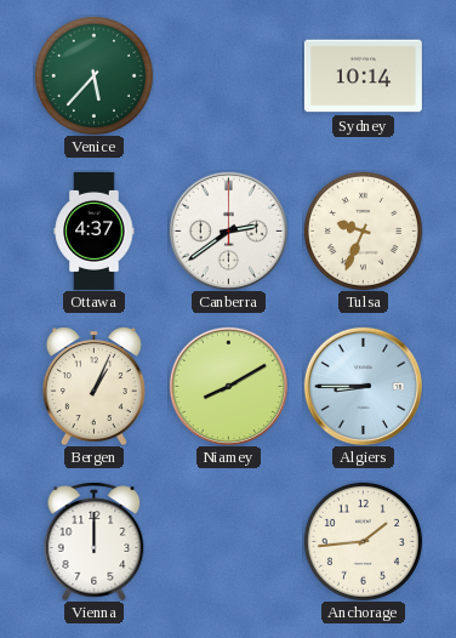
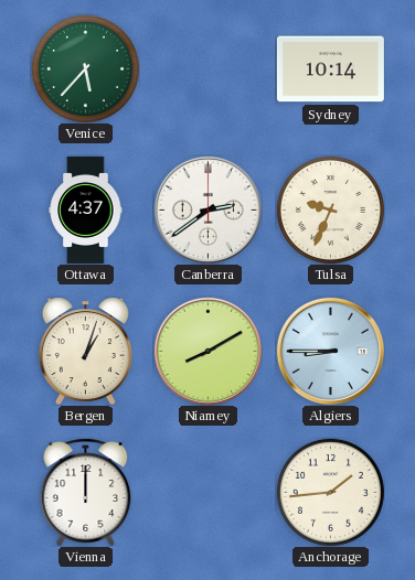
Bergen: 1:04 -> 1:03
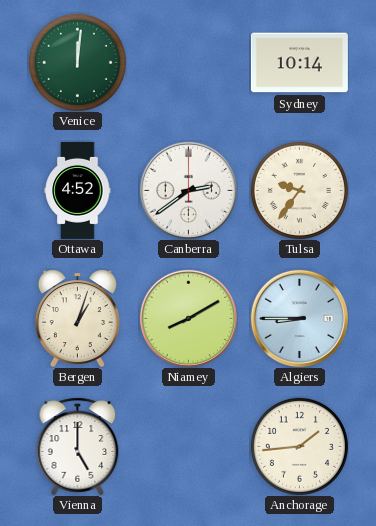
Venice: 5:37 -> 12:01
Ottawa: 4:37 -> 4:52
Tulsa: 9:34 -> 9:36
Vienna: 12:00 -> 5:00
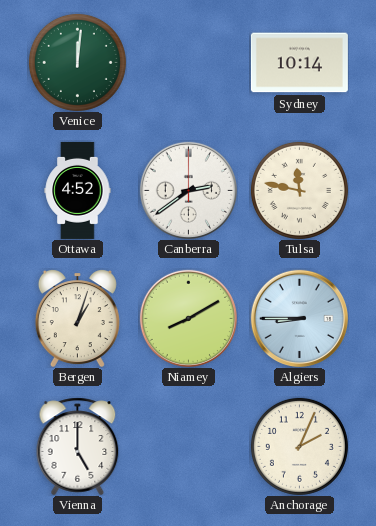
Tulsa: 9:36 -> 11:47
Anchorage: 1:44 -> 2:04
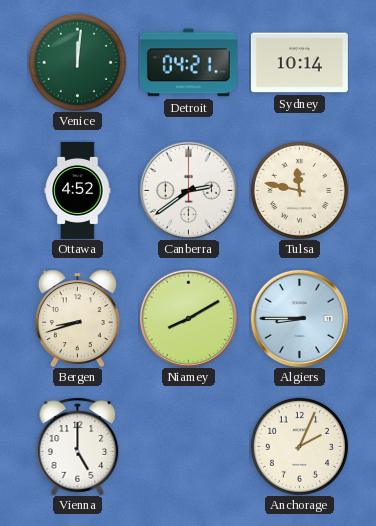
Detroit: none -> 04:21
Bergen: 1:03 -> 8:42
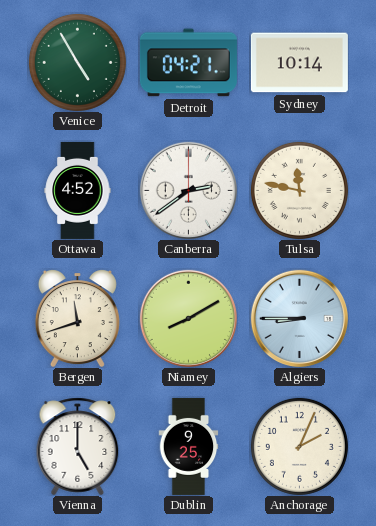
Venice: 12:01 -> 4:55
Bergen: 8:42 -> 11:42
Dublin: none -> 9:25
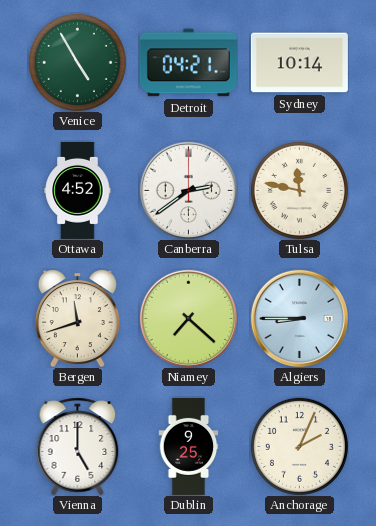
Niamey: 8:10 -> 7:22
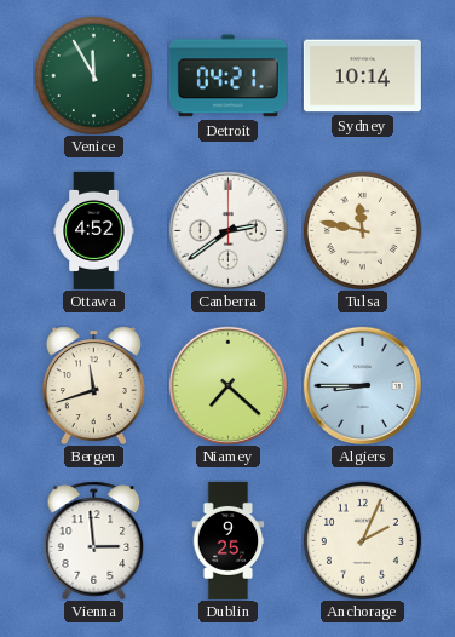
Venice: 4:55 -> 11:55
Vienna: 5:00 -> 2:59
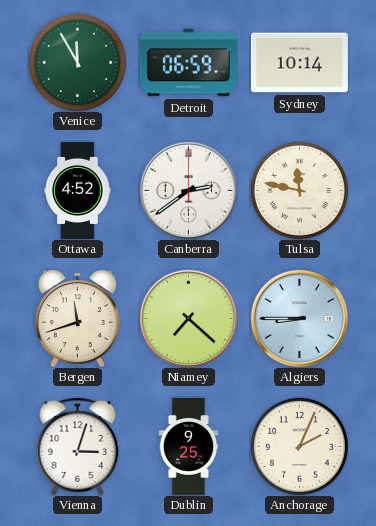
Detroit: 04:21 -> 06:59
Vienna: 2:59 -> 3:03
